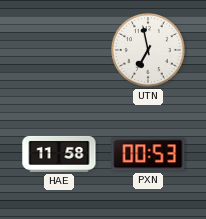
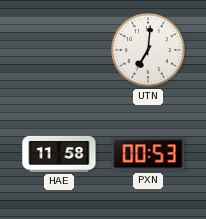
UTN: 6:58 -> 7:01
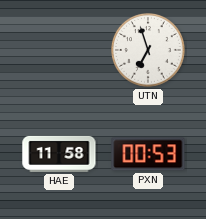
UTN: 7:01 -> 6:57
